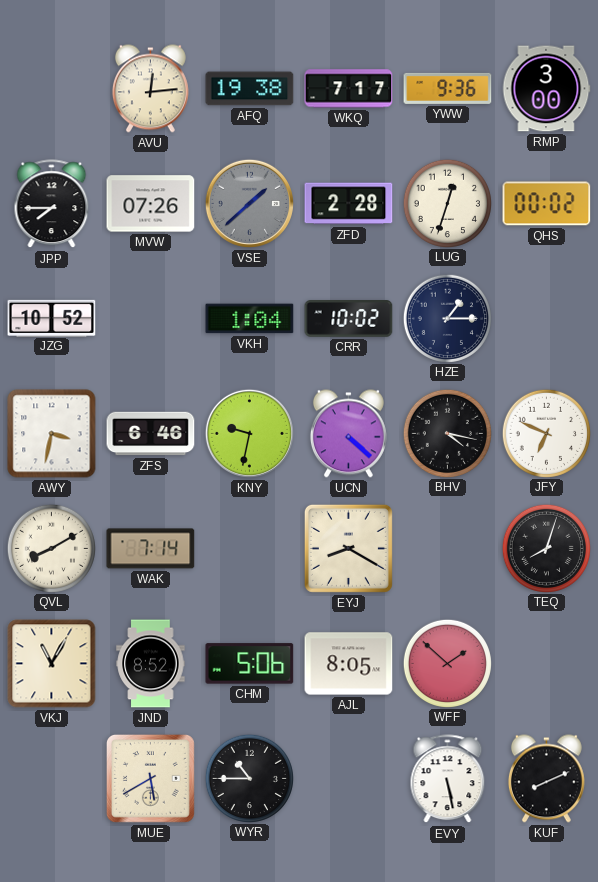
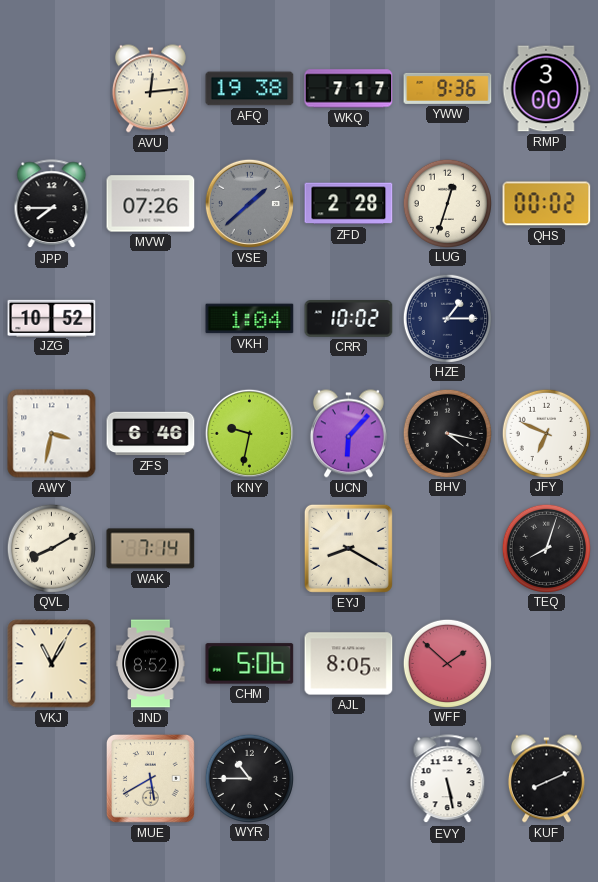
UCN: 4:22 -> 6:07
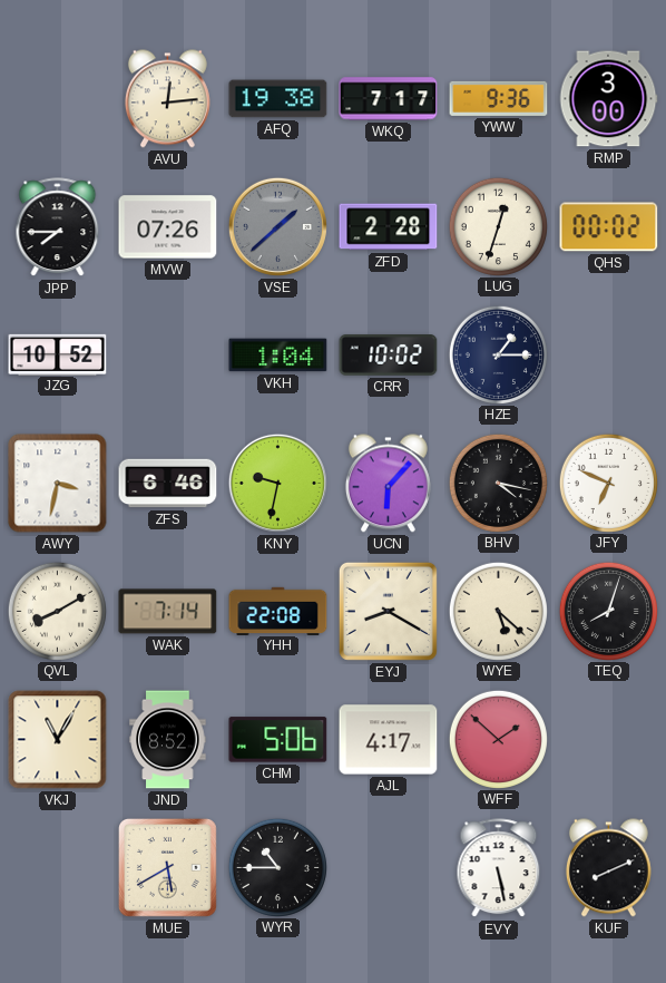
YHH: none -> 22:08
WYE: none -> 5:22
AJL: 8:05 -> 4:17
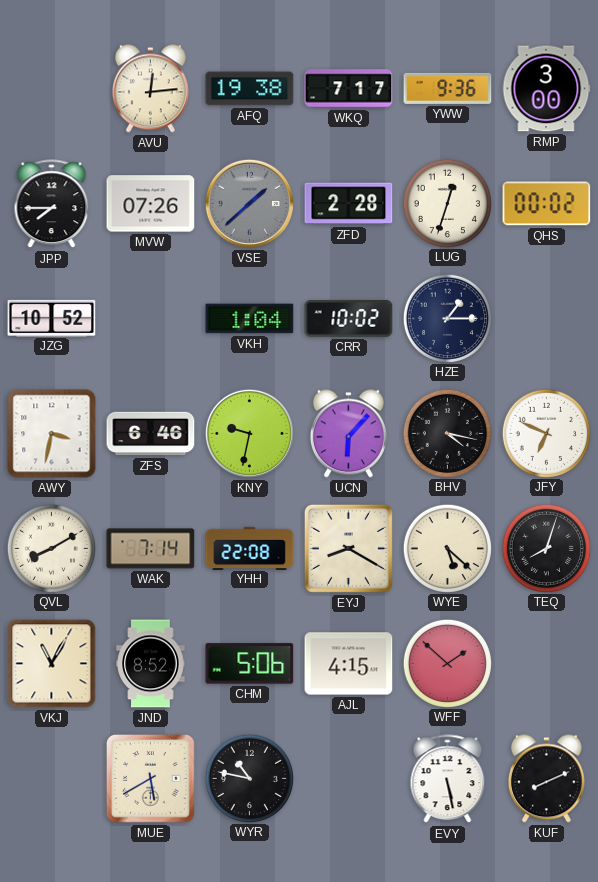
AJL: 4:17 -> 4:15
WYR: 10:45 -> 10:47
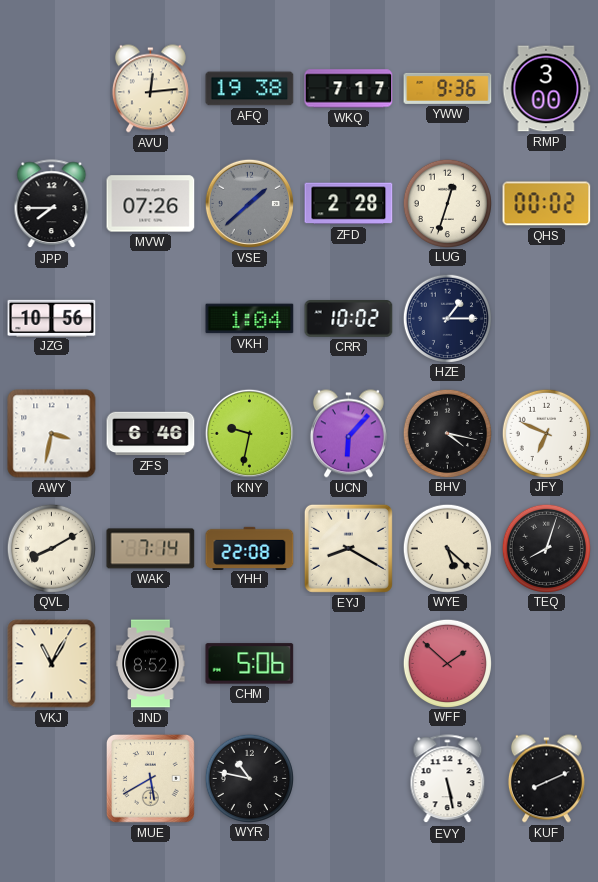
JZG: 10:52 -> 10:56
AJL: 4:15 -> none
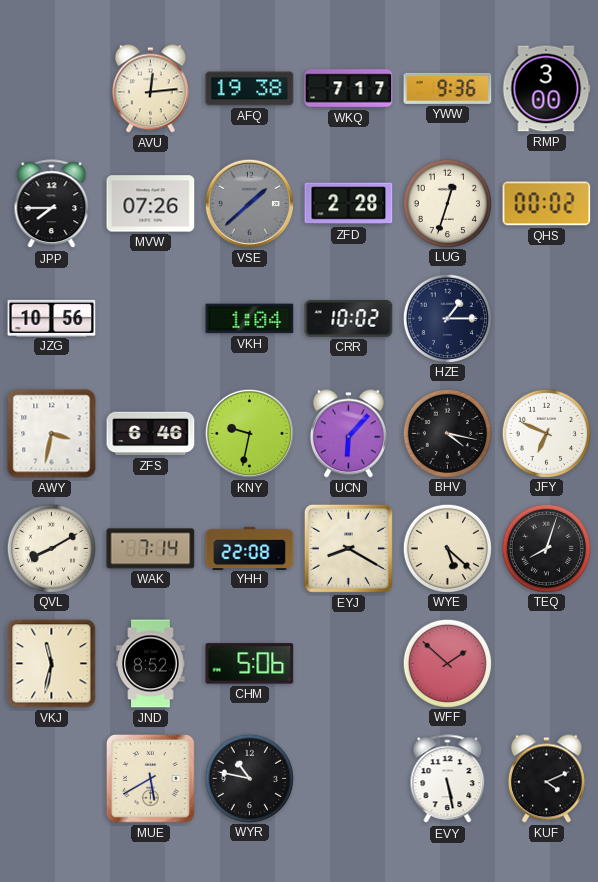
VKJ: 11:05 -> 11:32
KUF: 8:11 -> 4:11
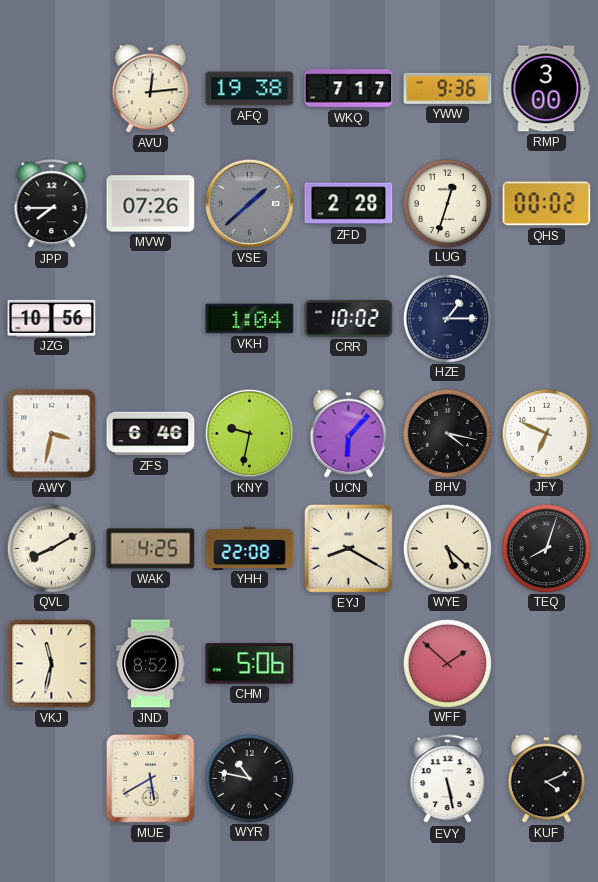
WAK: 7:14 -> 4:25
